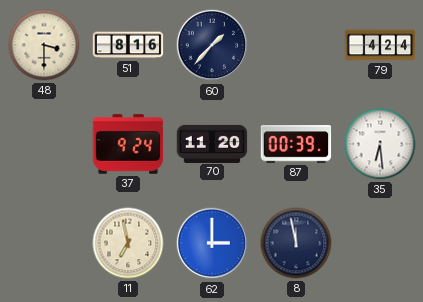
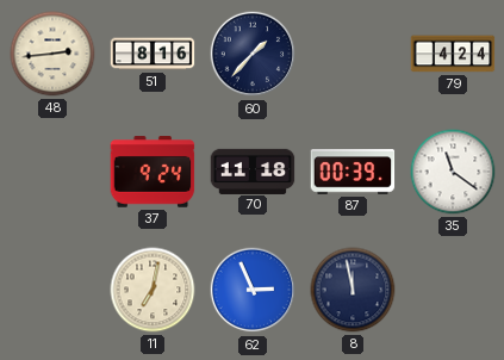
48: 3:30 -> 2:44
70: 11:20 -> 11:18
35: 6:29 -> 11:21
11: 6:58 -> 7:02
62: 3:00 -> 2:56
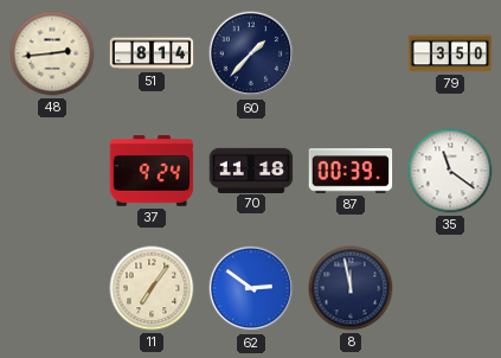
51: 8:16 -> 8:14
79: 4:24 -> 3:50
11: 7:02 -> 7:06
62: 2:56 -> 2:51
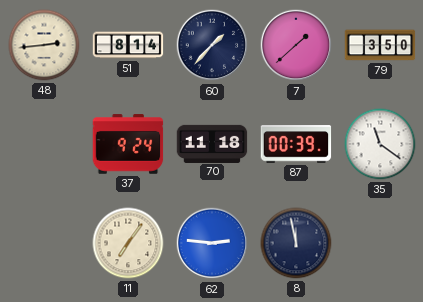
7: none -> 1:38
62: 2:51 -> 2:46
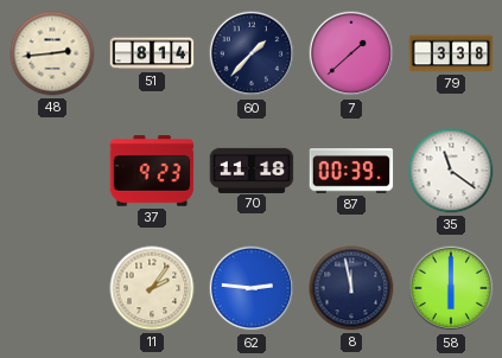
79: 3:50 -> 3:38
37: 9:24 -> 9:23
11: 7:06 -> 2:06
58: none -> 6:00
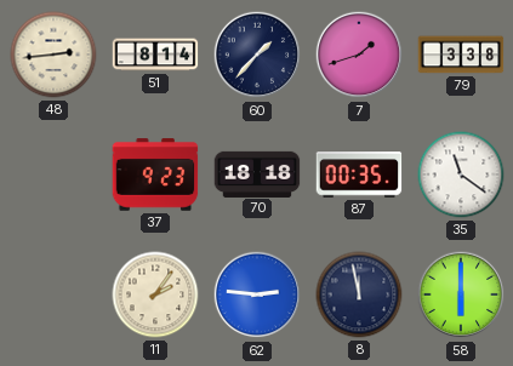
7: 1:38 -> 1:42
70: 11:18 -> 18:18
87: 00:39 -> 00:35
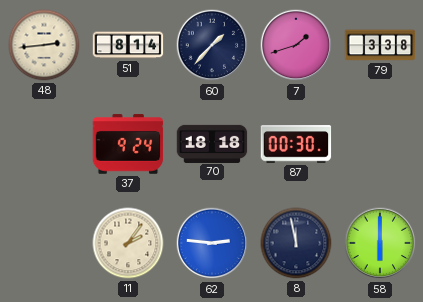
37: 9:23 -> 9:24
87: 00:35 -> 00:30
35: 11:21 -> none
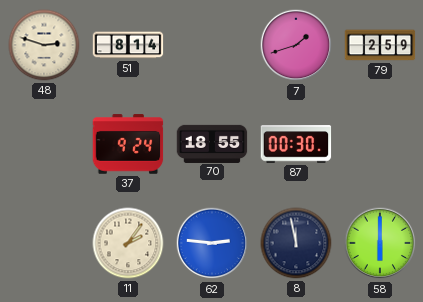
48: 2:44 -> 2:48
60: 1:37 -> none
79: 3:38 -> 2:59
70: 18:18 -> 18:55
